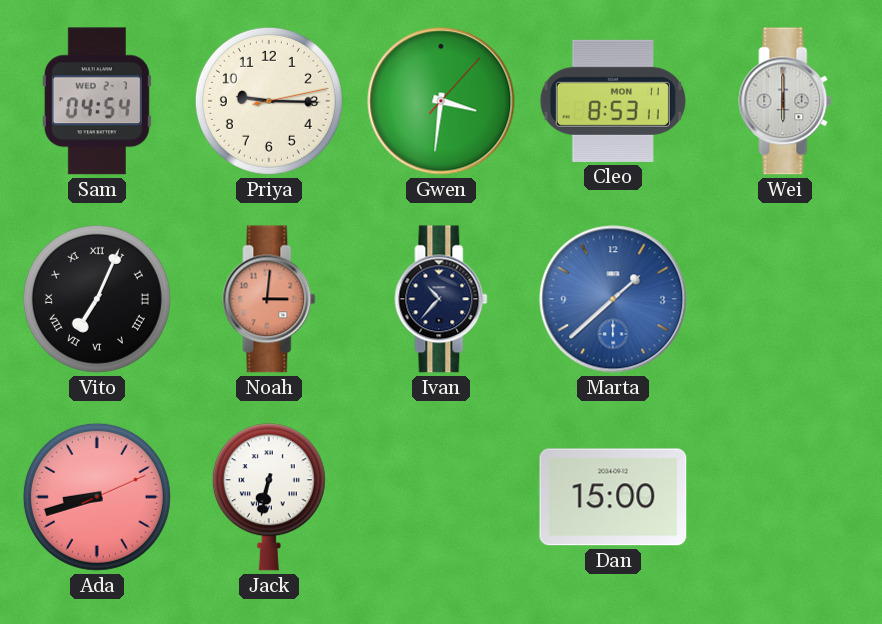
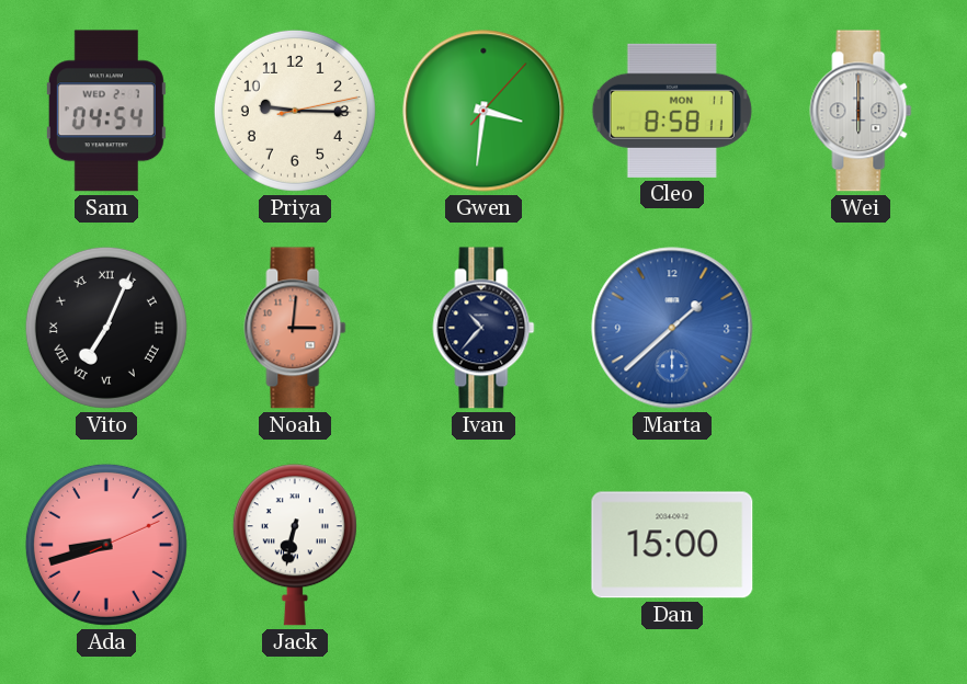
Cleo: 8:53 -> 8:58
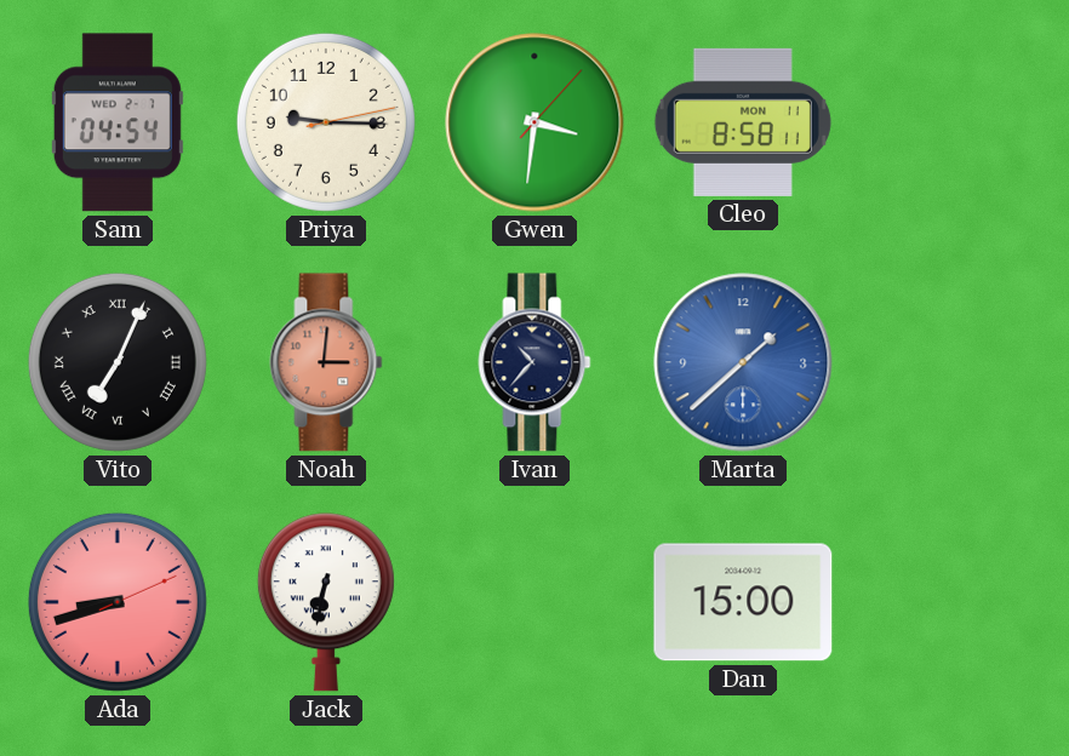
Wei: 6:00 -> none
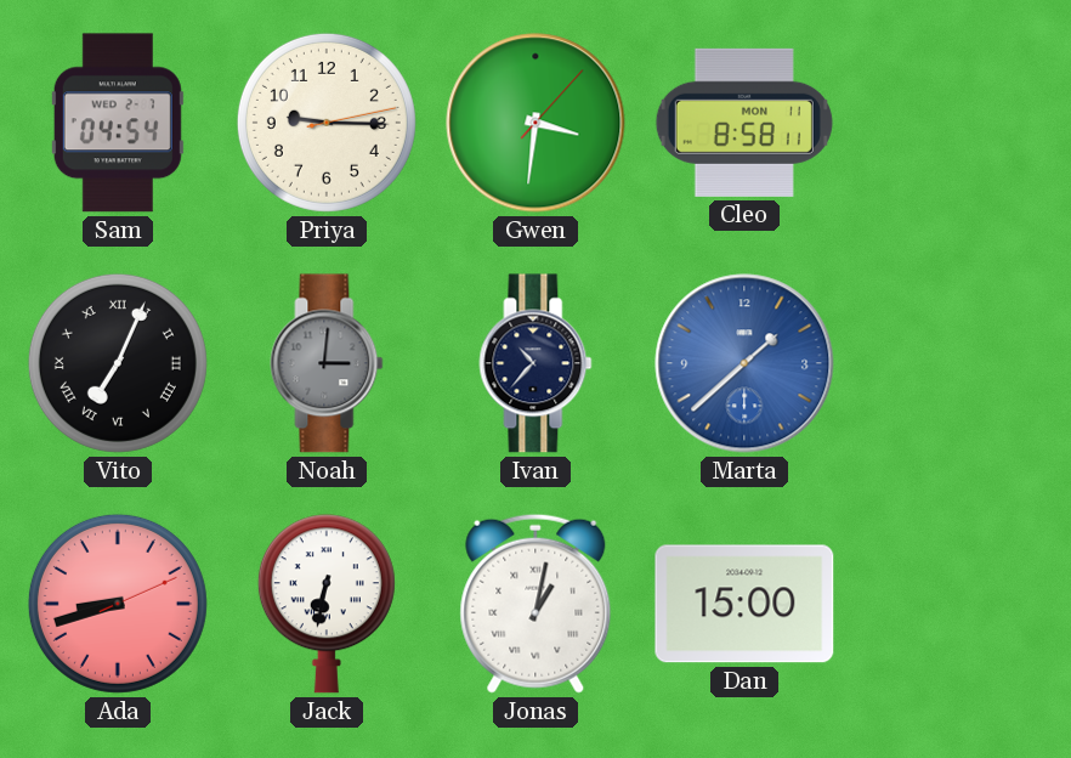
Noah dial: salmon -> grey
Jonas: none -> 1:02
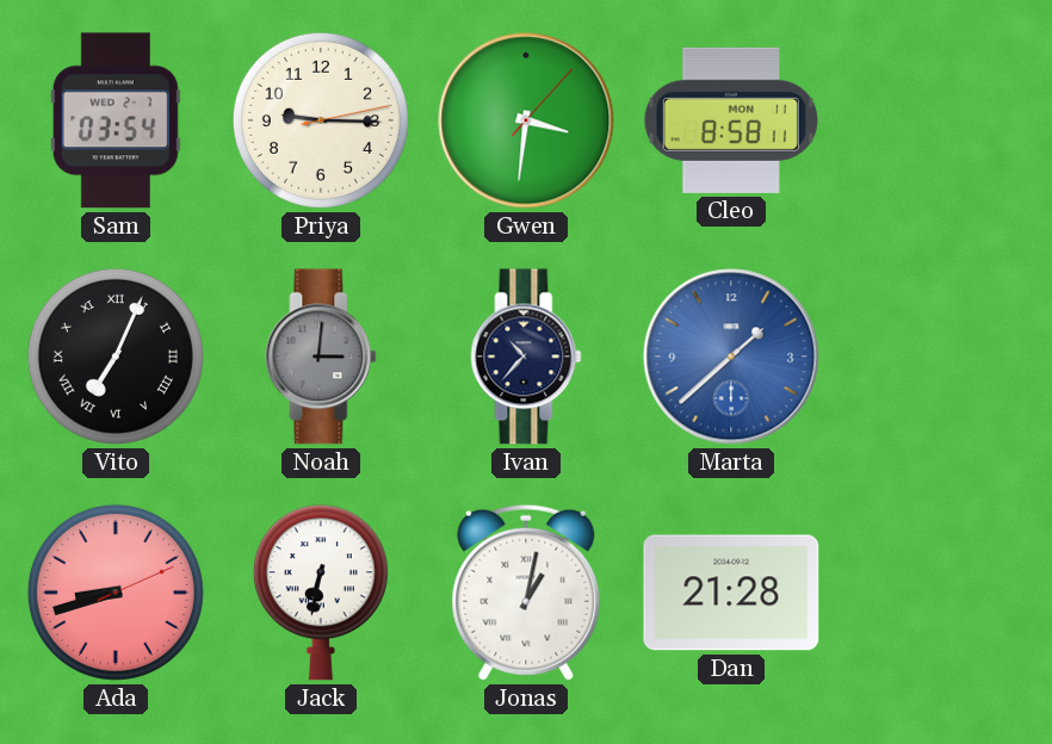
Sam: 04:54 -> 03:54
Dan: 15:00 -> 21:28
